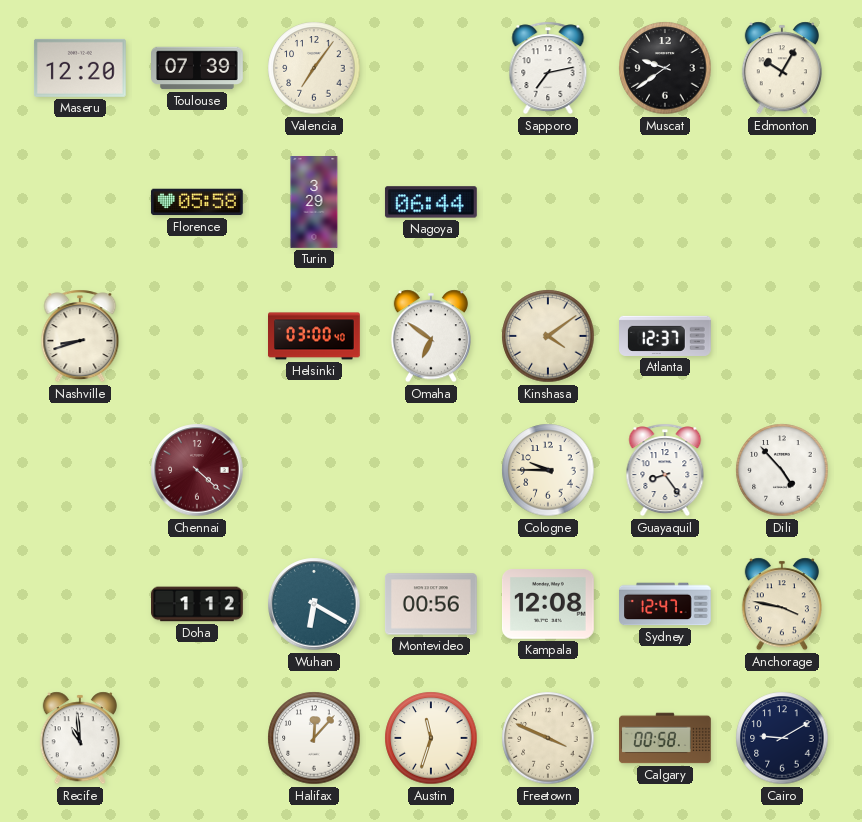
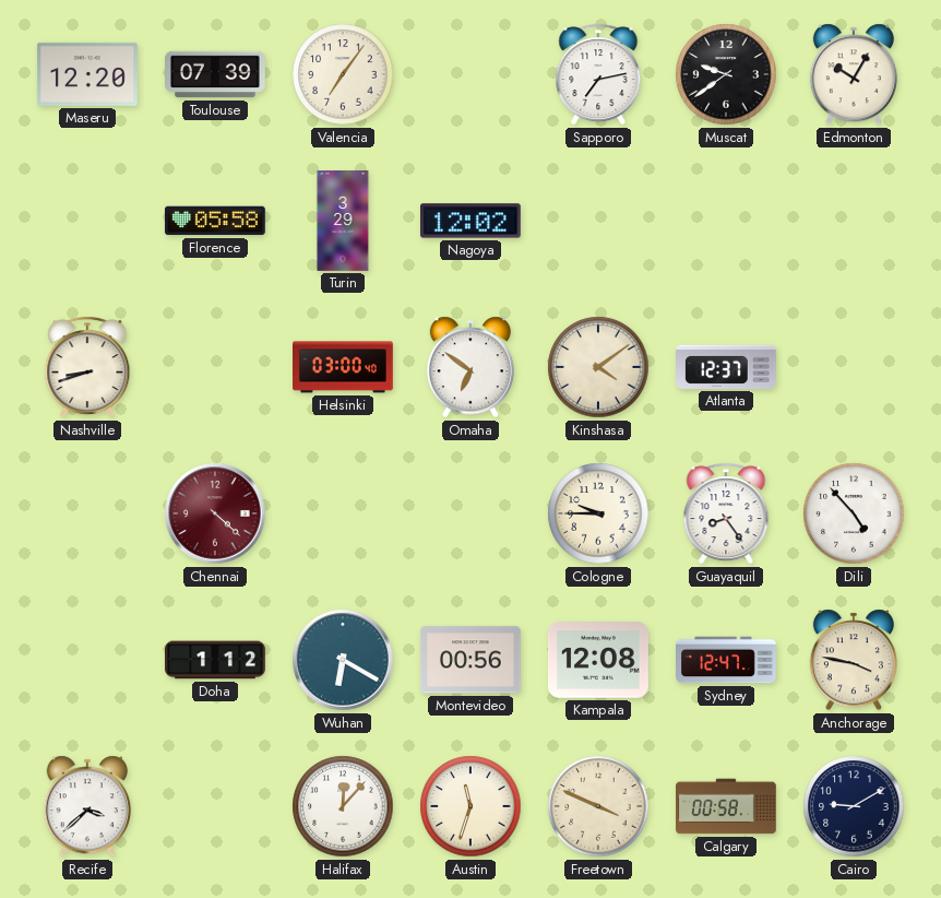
Nagoya: 06:44 -> 12:02
Recife: 10:59 -> 3:38
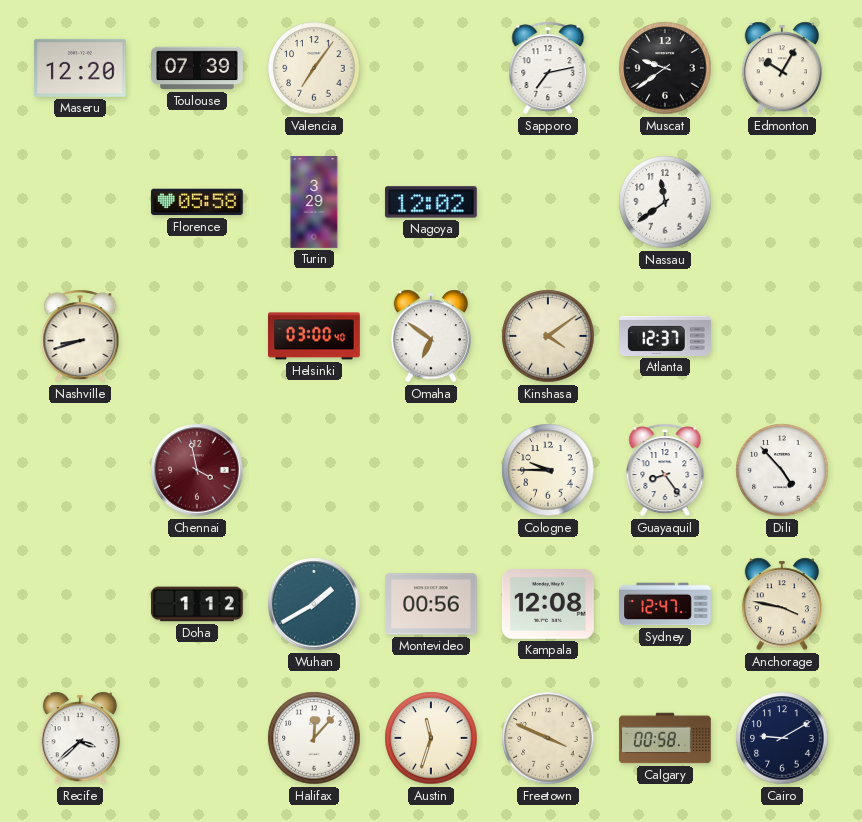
Nassau: none -> 11:39
Chennai: 4:22 -> 3:58
Wuhan: 6:20 -> 1:40
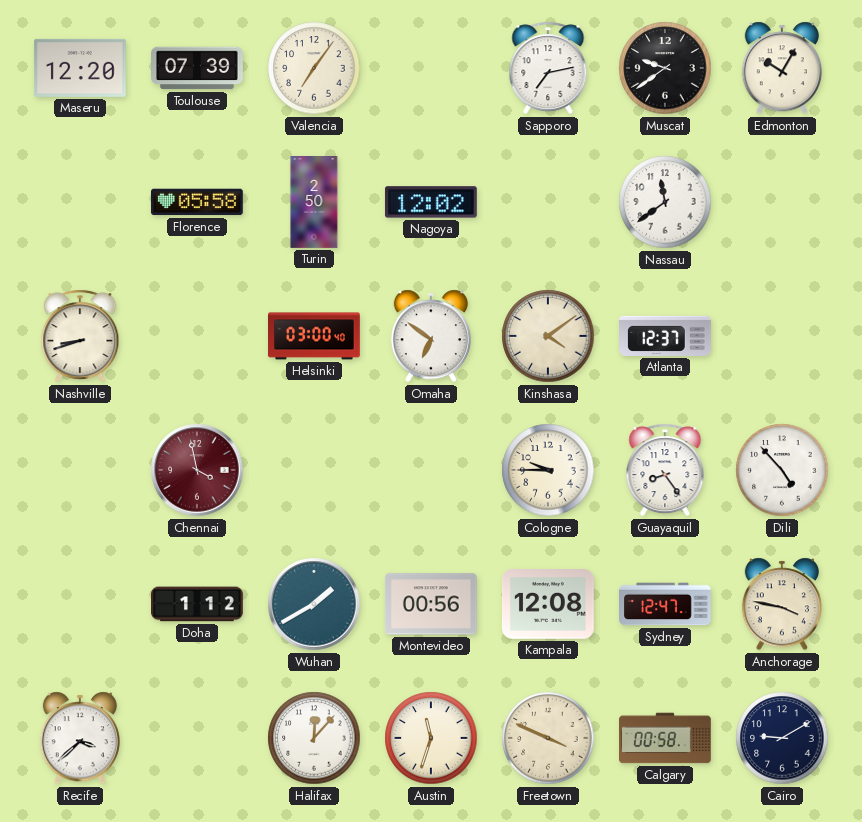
Turin: 3:29 -> 2:50
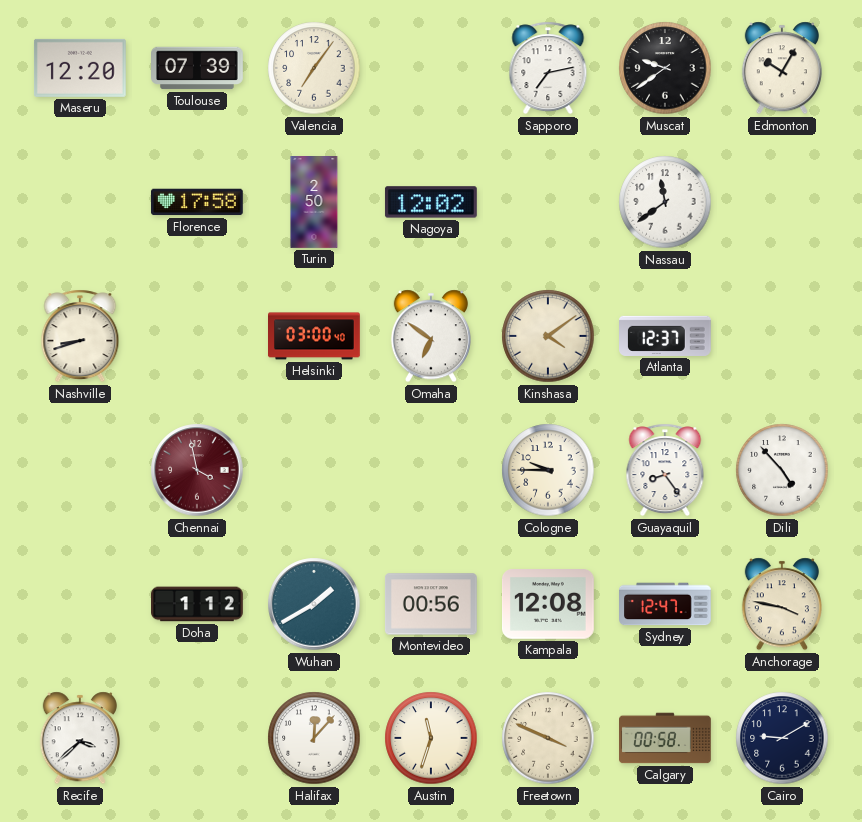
Florence: 05:58 -> 17:58
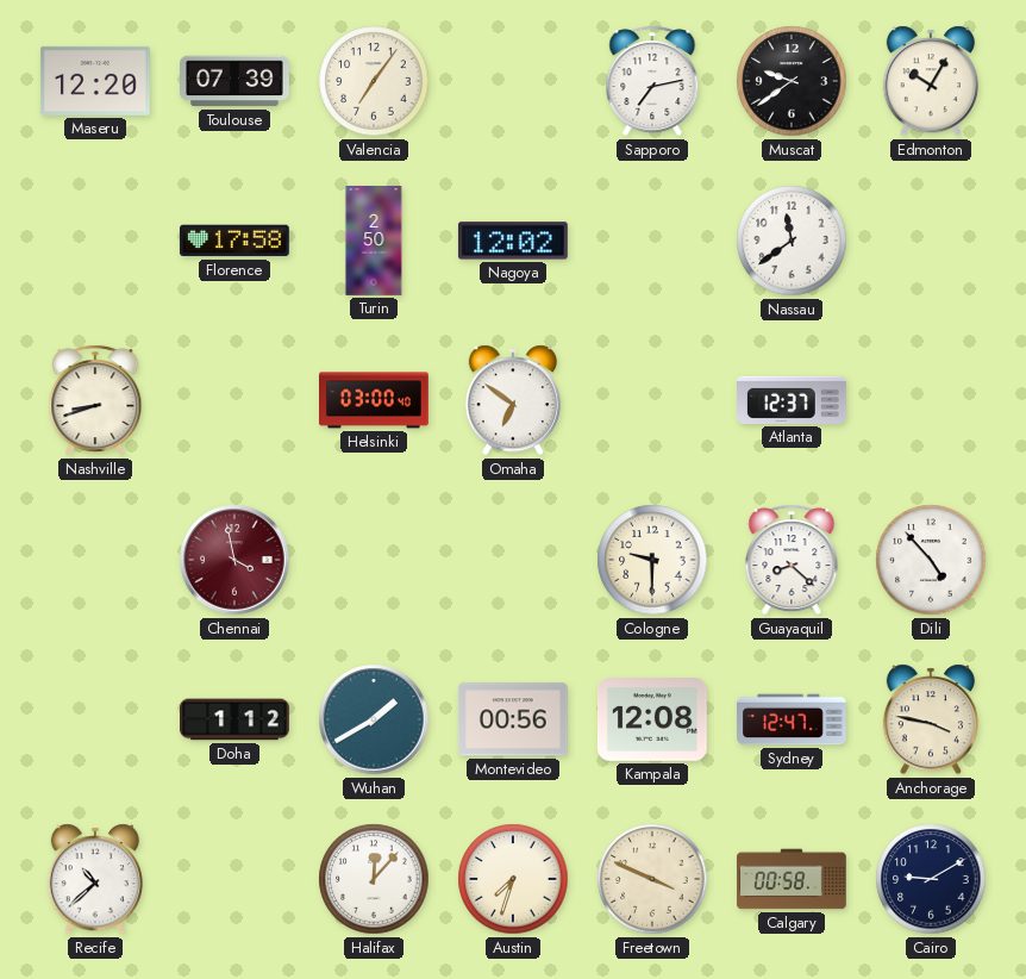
Kinshasa: 4:09 -> none
Cologne: 9:45 -> 9:30
Guayaquil: 8:24 -> 8:22
Recife: 3:38 -> 10:38
Austin: 11:33 -> 7:33
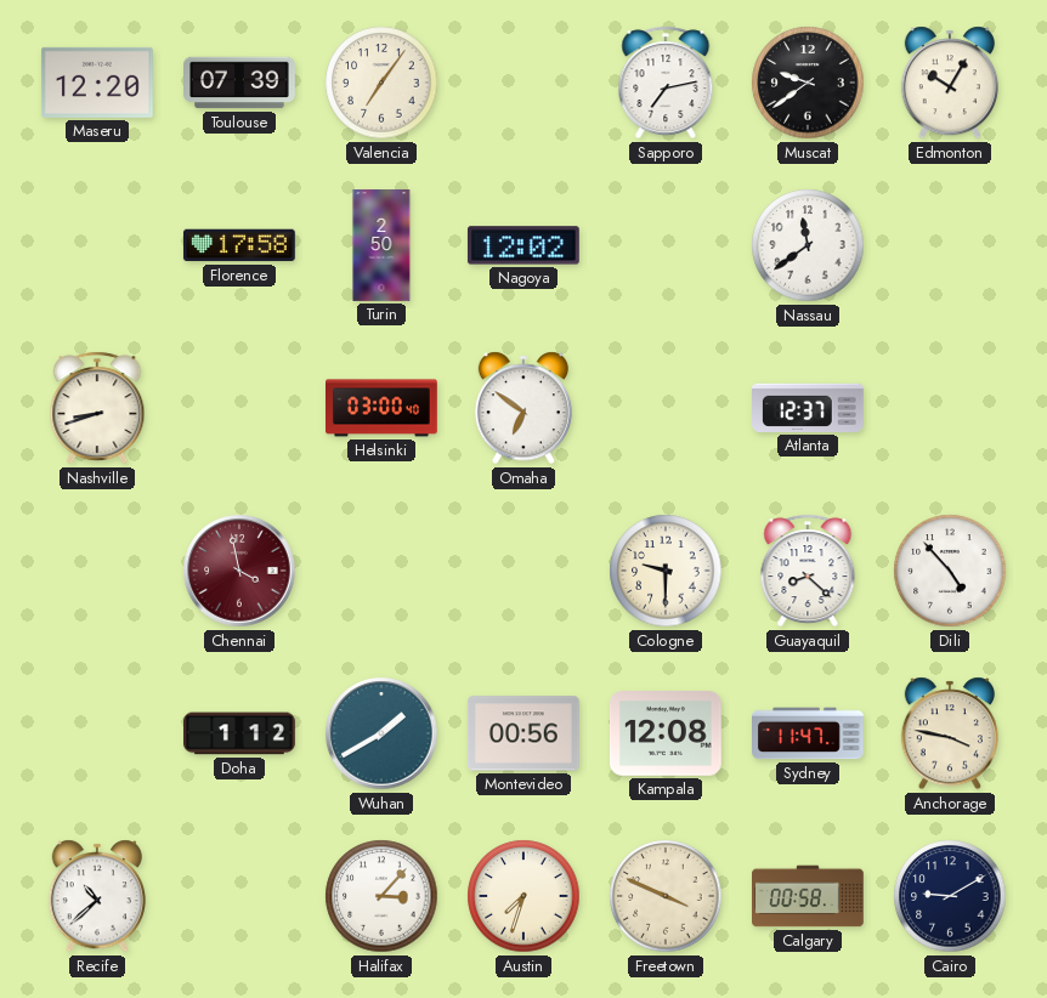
Sydney: 12:47 -> 11:47
Halifax: 12:07 -> 3:07
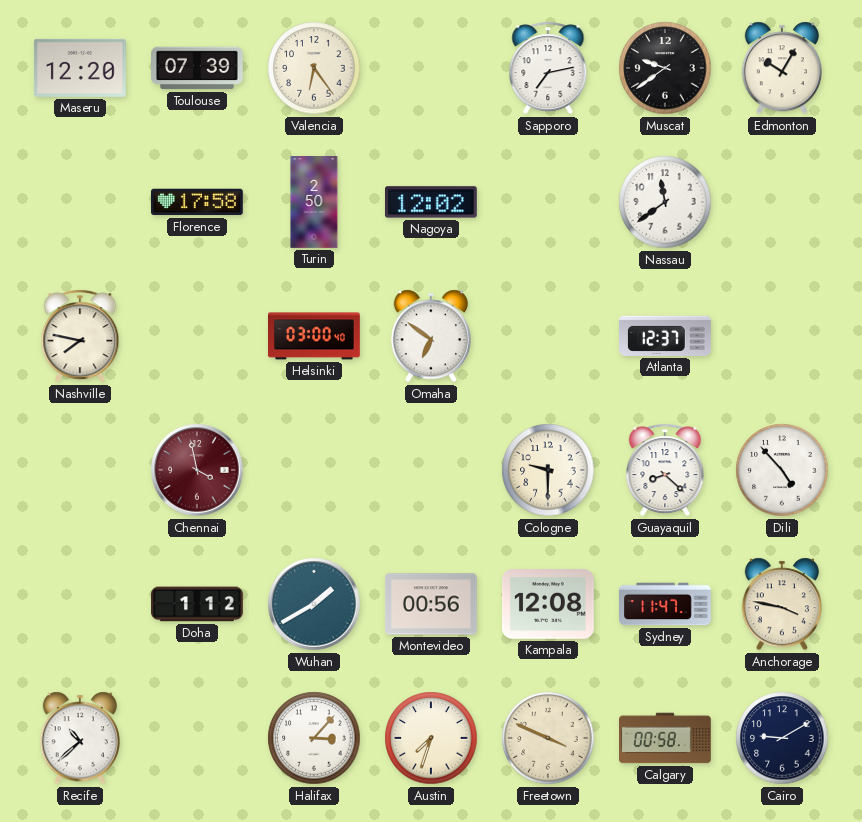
Valencia: 7:06 -> 6:24
Nashville: 8:42 -> 7:47
